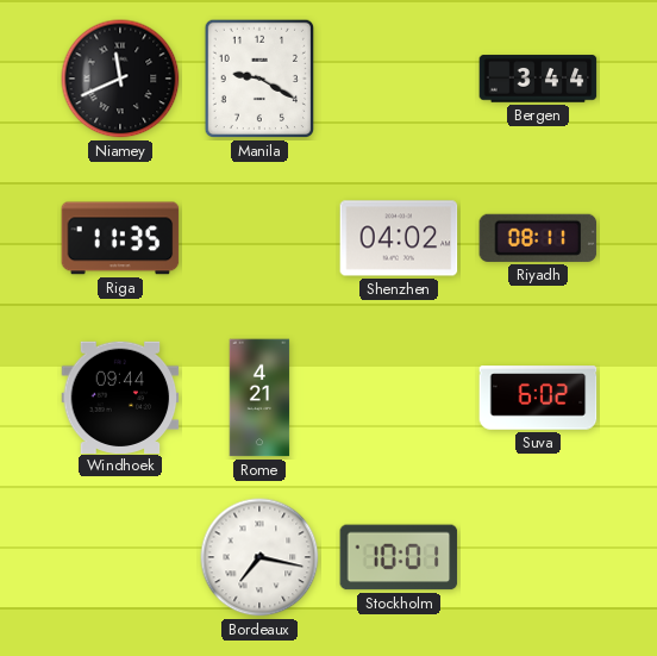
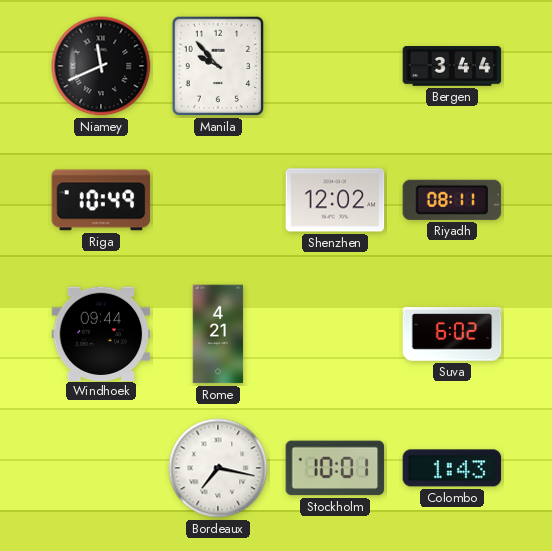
Manila: 9:20 -> 9:53
Riga: 11:35 -> 10:49
Shenzhen: 04:02 -> 12:02
Colombo: none -> 1:43
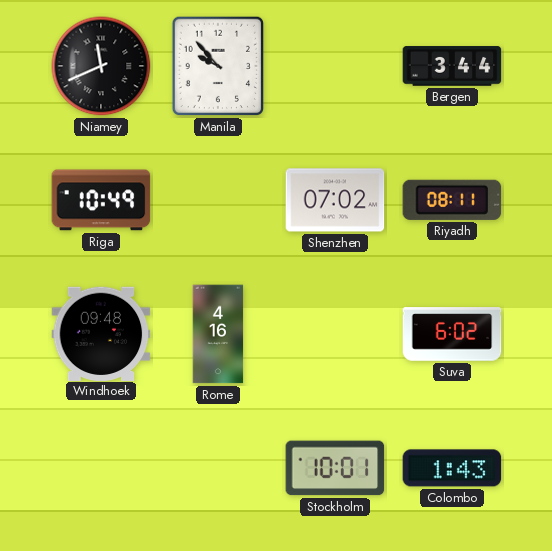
Shenzhen: 12:02 -> 07:02
Windhoek: 09:44 -> 09:48
Rome: 4:21 -> 4:16
Bordeaux: 7:17 -> none
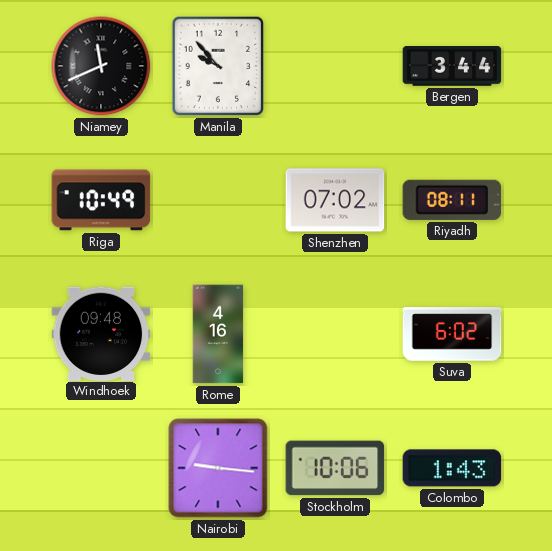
Nairobi: none -> 9:16
Stockholm: 10:01 -> 10:06
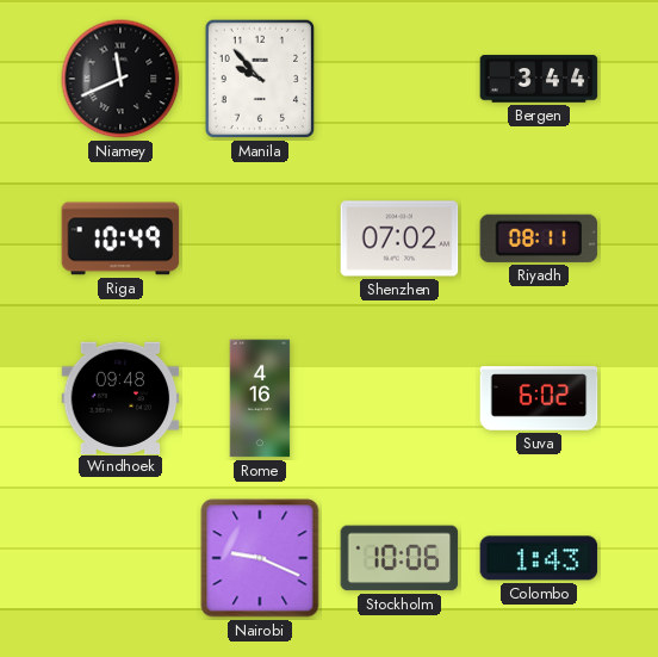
Nairobi: 9:16 -> 9:19
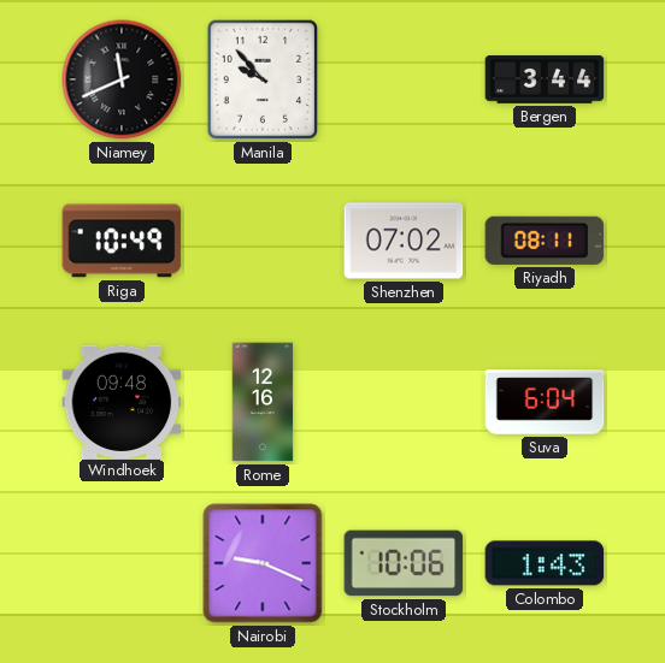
Rome: 4:16 -> 12:16
Suva: 6:02 -> 6:04
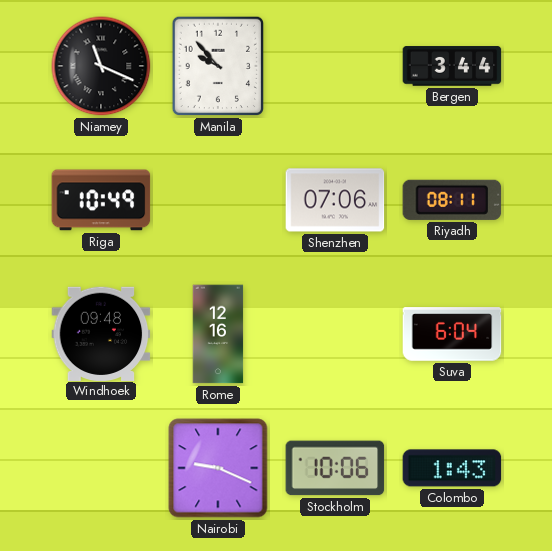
Niamey: 11:41 -> 11:19
Shenzhen: 07:02 -> 07:06
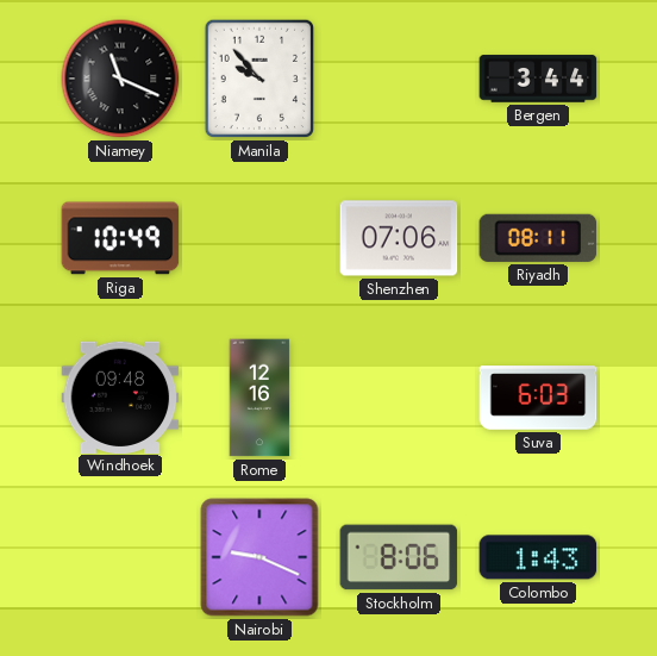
Suva: 6:04 -> 6:03
Stockholm: 10:06 -> 8:06
